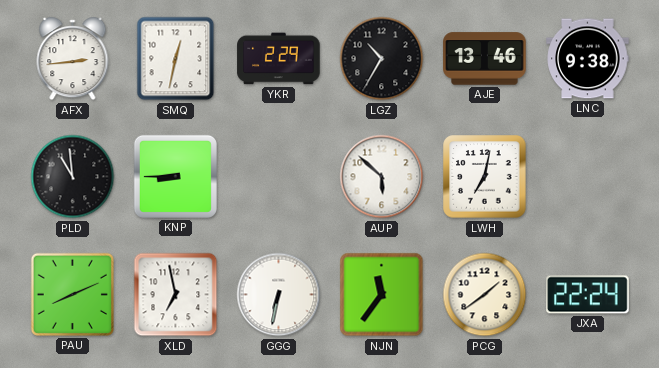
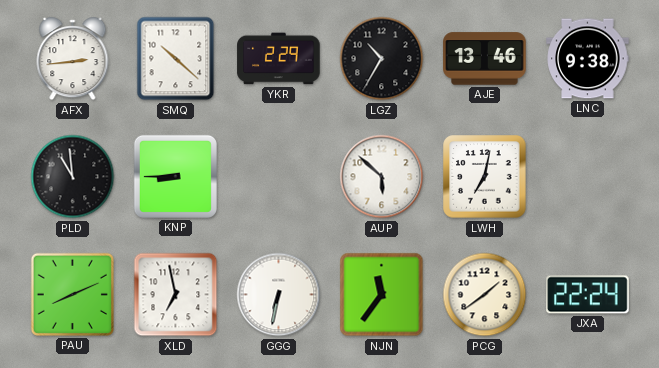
SMQ: 12:32 -> 10:22
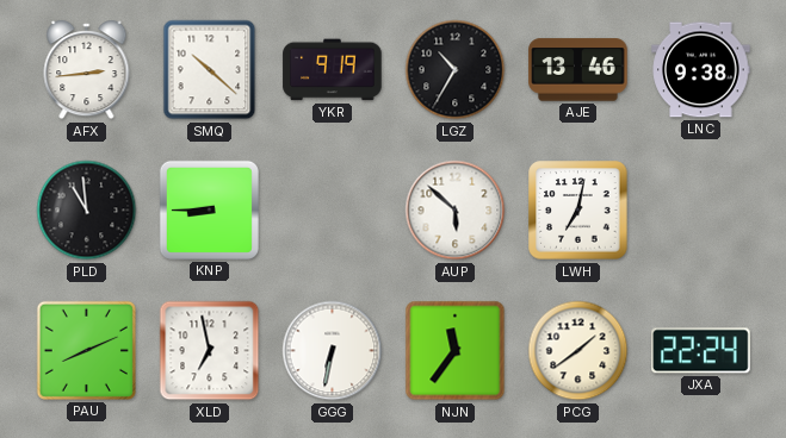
YKR: 2:29 -> 9:19
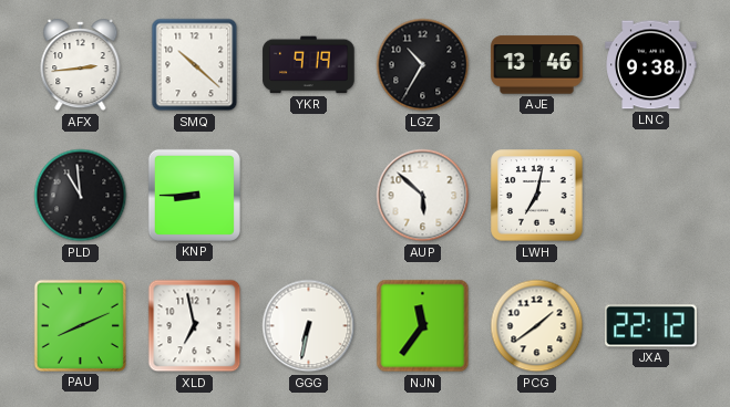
JXA: 22:24 -> 22:12
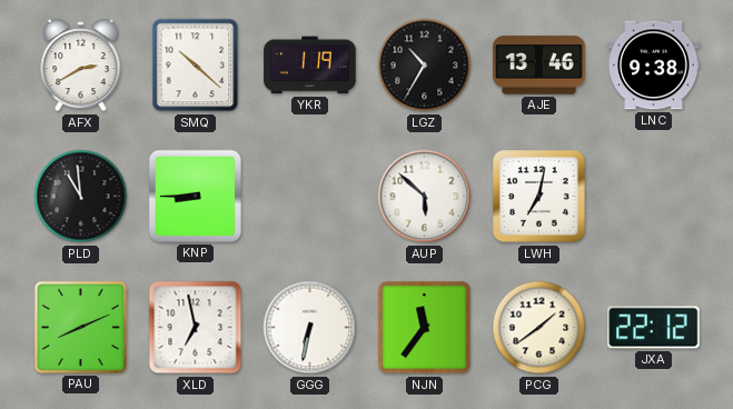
AFX: 2:44 -> 2:40
YKR: 9:19 -> 1:19
